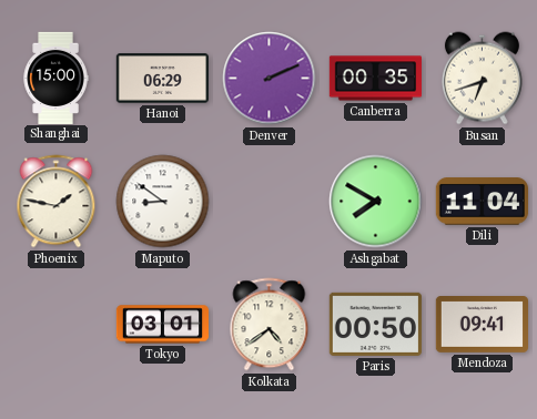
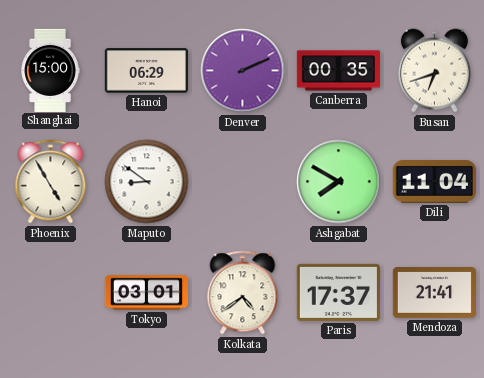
Phoenix: 1:47 -> 4:55
Paris: 00:50 -> 17:37
Mendoza: 09:41 -> 21:41
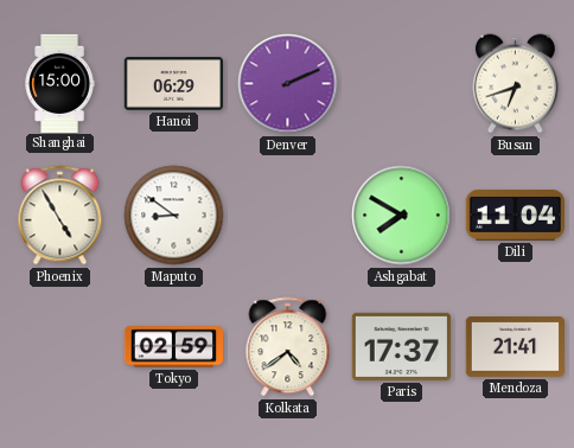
Canberra: 00:35 -> none
Tokyo: 03:01 -> 02:59
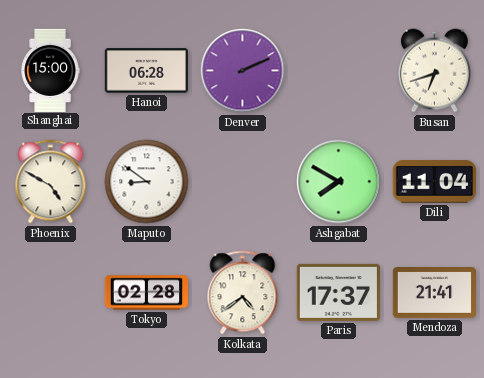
Hanoi: 06:29 -> 06:28
Phoenix: 4:55 -> 4:50
Tokyo: 02:59 -> 02:28
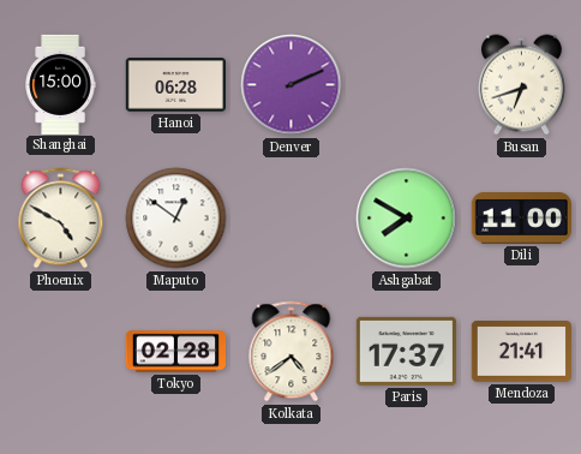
Maputo: 8:51 -> 12:51
Dili: 11:04 -> 11:00
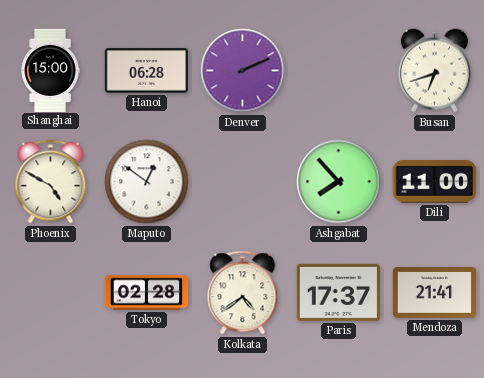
Ashgabat: 7:50 -> 7:53
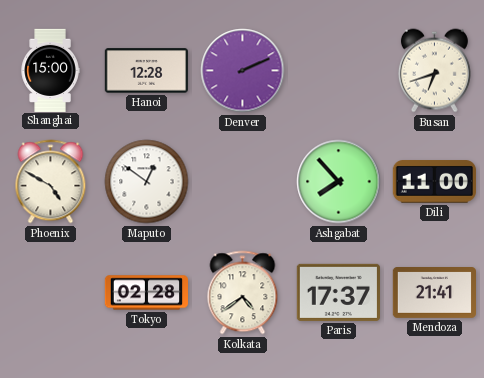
Hanoi: 06:28 -> 12:28
